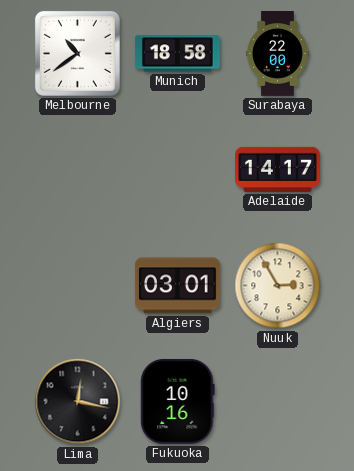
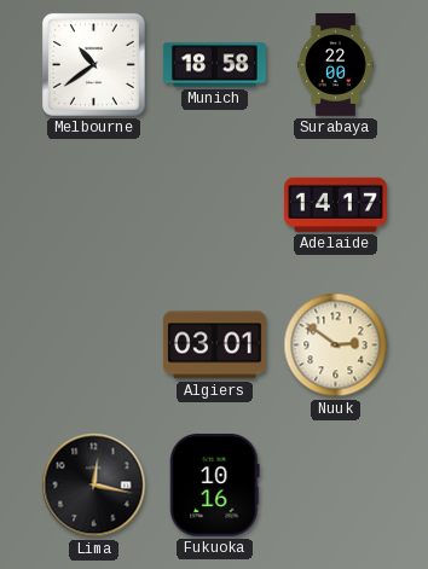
Nuuk: 2:55 -> 2:51
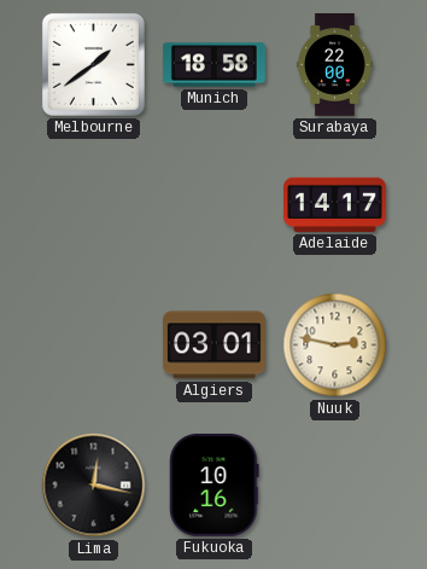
Melbourne: 10:39 -> 1:39
Nuuk: 2:51 -> 2:47
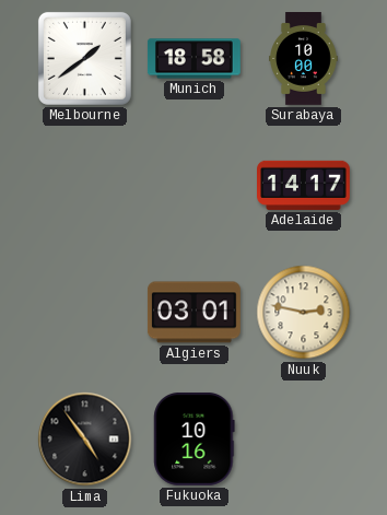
Surabaya: 22:00 -> 10:00
Lima: 12:17 -> 4:54
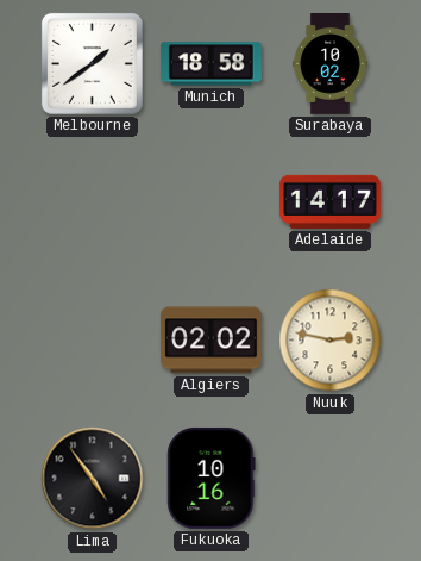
Surabaya: 10:00 -> 10:02
Algiers: 03:01 -> 02:02
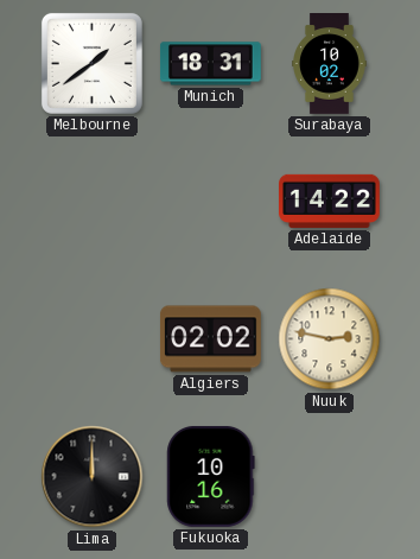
Munich: 18:58 -> 18:31
Adelaide: 14:17 -> 14:22
Lima: 4:54 -> 12:00
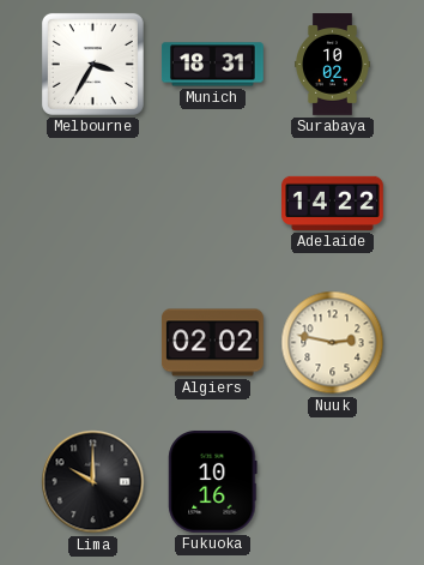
Melbourne: 1:39 -> 3:35
Lima: 12:00 -> 10:00
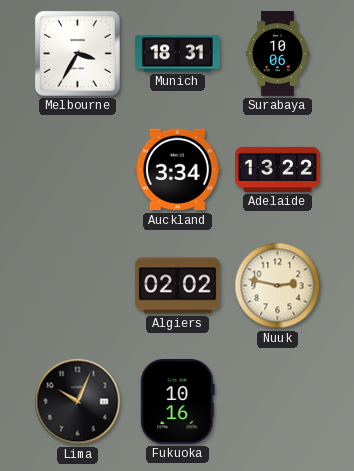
Surabaya: 10:02 -> 10:06
Auckland: none -> 3:34
Adelaide: 14:22 -> 13:22
Lima: 10:00 -> 10:04
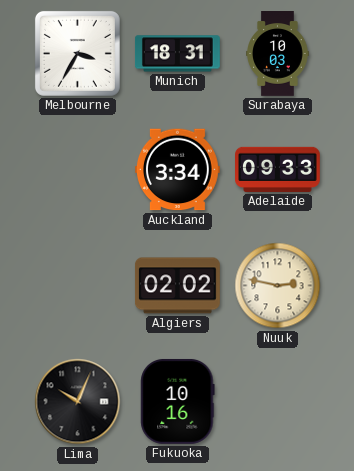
Surabaya: 10:06 -> 10:03
Adelaide: 13:22 -> 09:33
